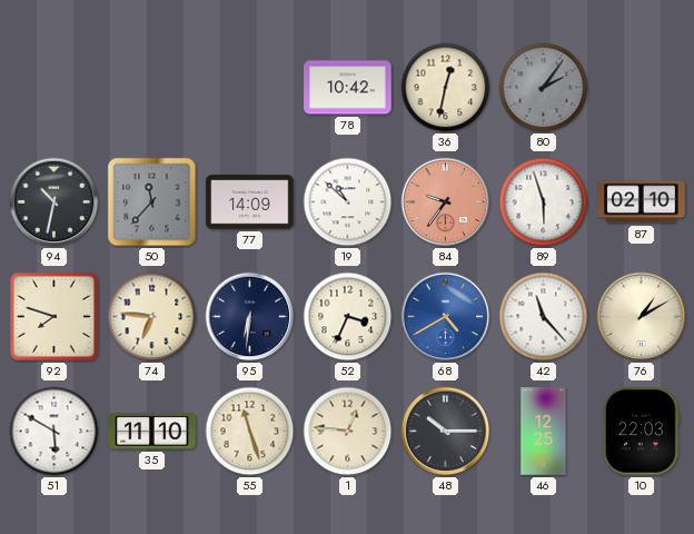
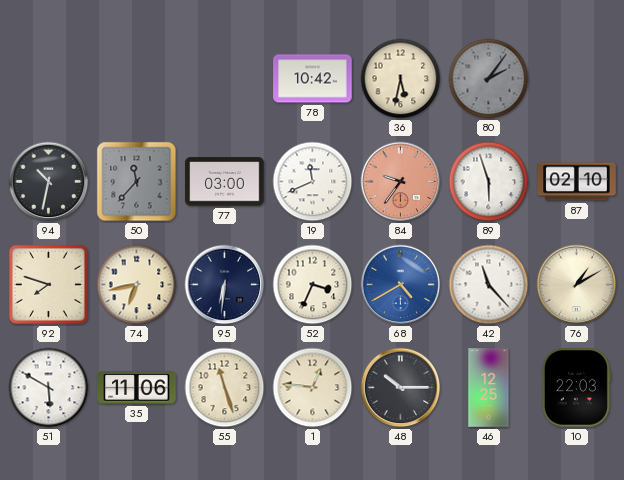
36: 12:32 -> 5:32
77: 14:09 -> 03:00
19: 10:52 -> 11:41
74: 6:46 -> 6:43
35: 11:10 -> 11:06
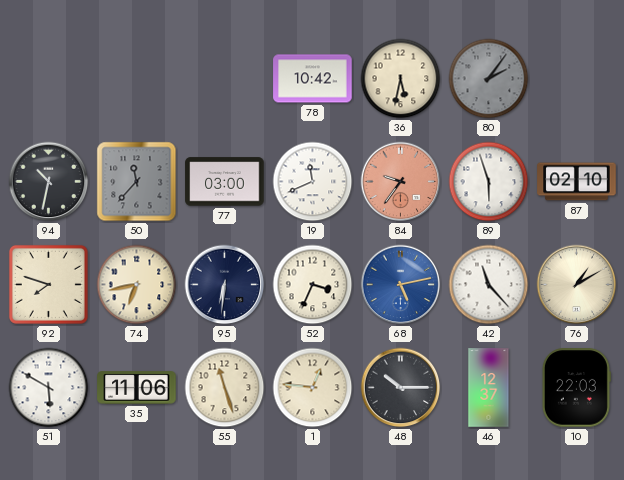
68: 4:40 -> 5:13
46: 12:25 -> 12:37
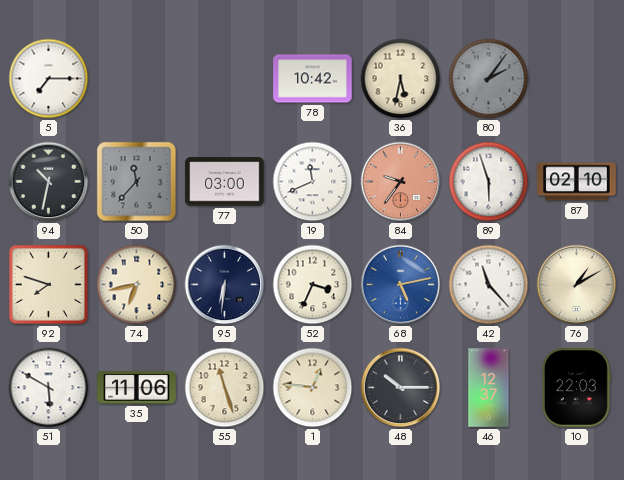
5: none -> 7:15
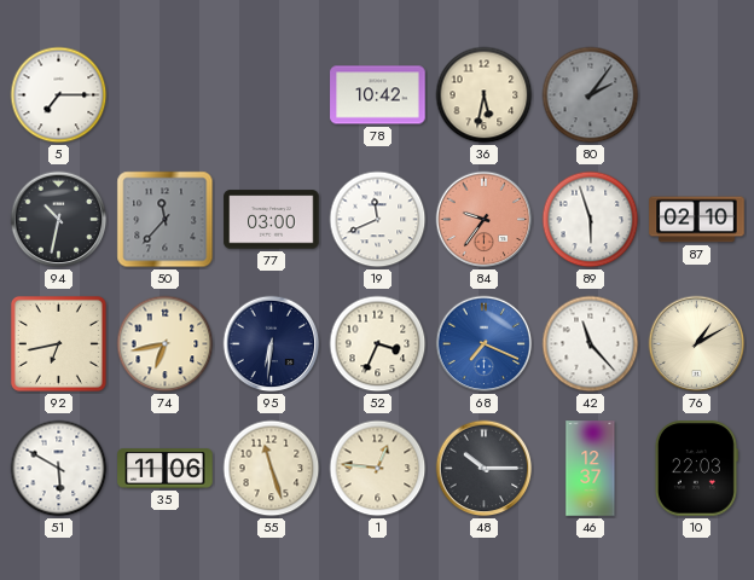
92: 7:48 -> 6:43
68: 5:13 -> 7:19
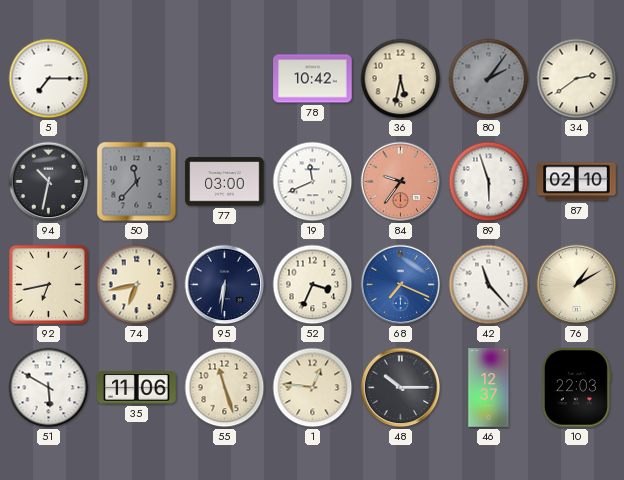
34: none -> 2:39
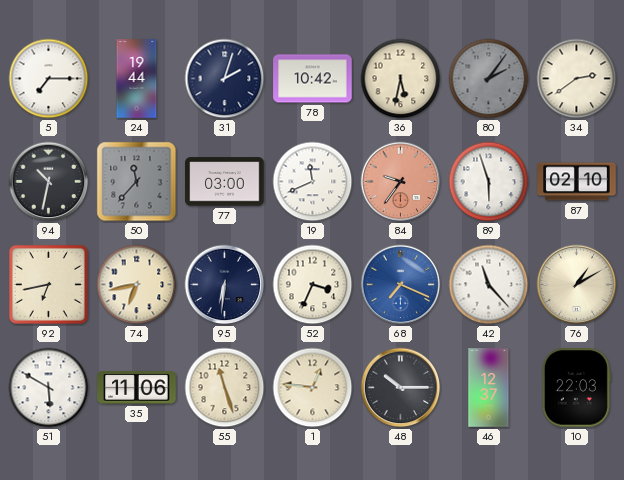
24: none -> 19:44
31: none -> 2:03
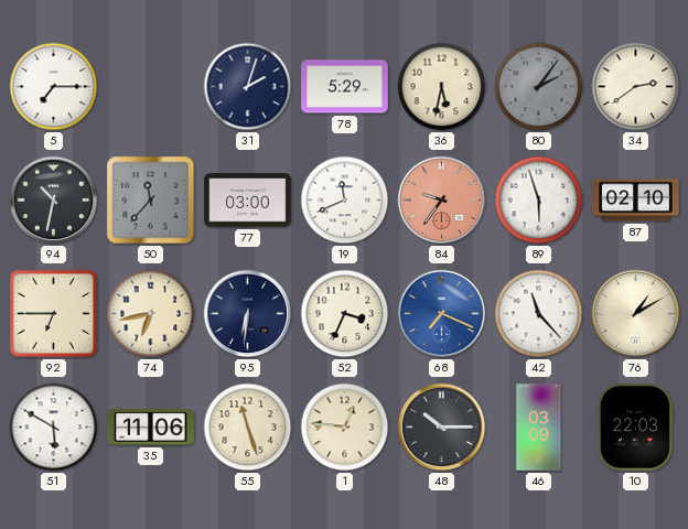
24: 19:44 -> none
78: 10:42 -> 5:29
92: 6:43 -> 6:45
46: 12:37 -> 03:09
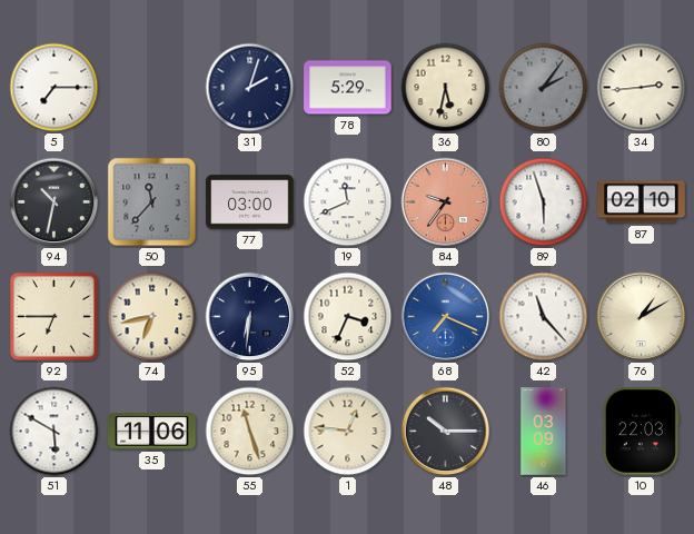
34: 2:39 -> 2:44
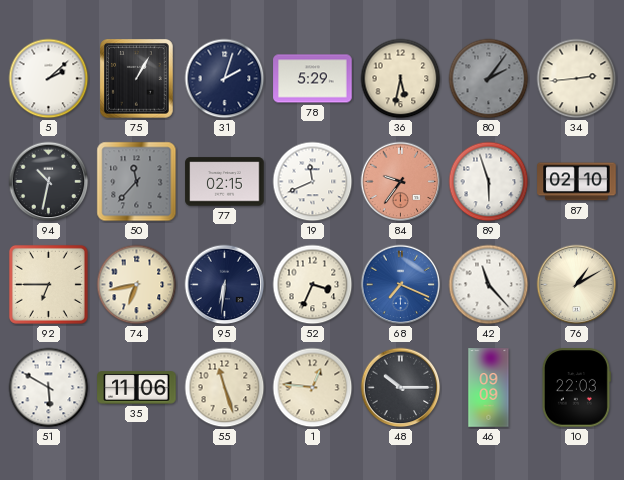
5: 7:15 -> 2:08
75: none -> 1:05
77: 03:00 -> 02:15
46: 03:09 -> 09:09
